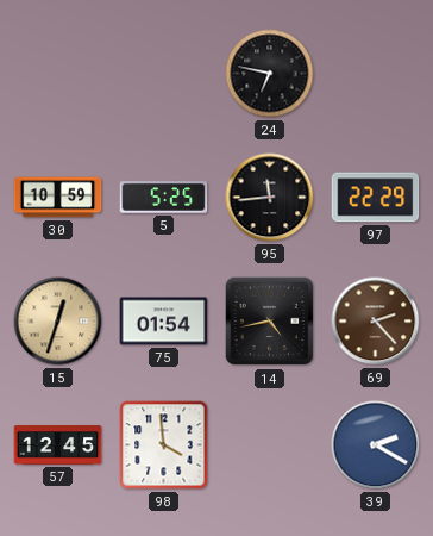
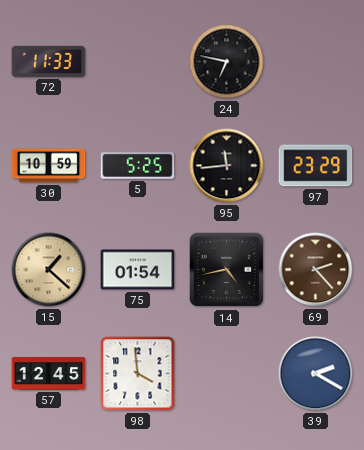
72: none -> 11:33
97: 22:29 -> 23:29
15: 12:33 -> 1:22
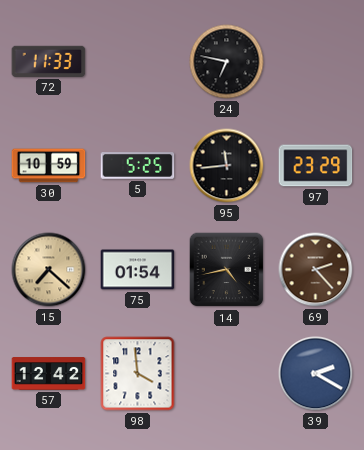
15: 1:22 -> 7:22
57: 12:45 -> 12:42
